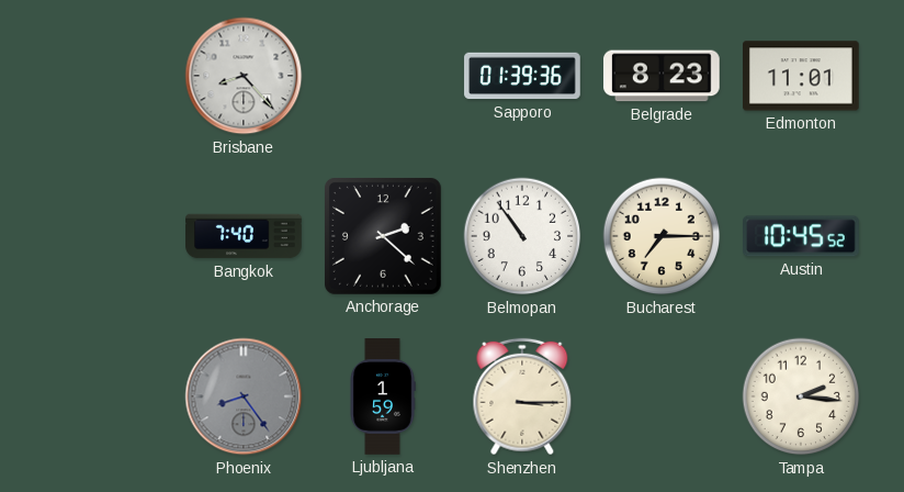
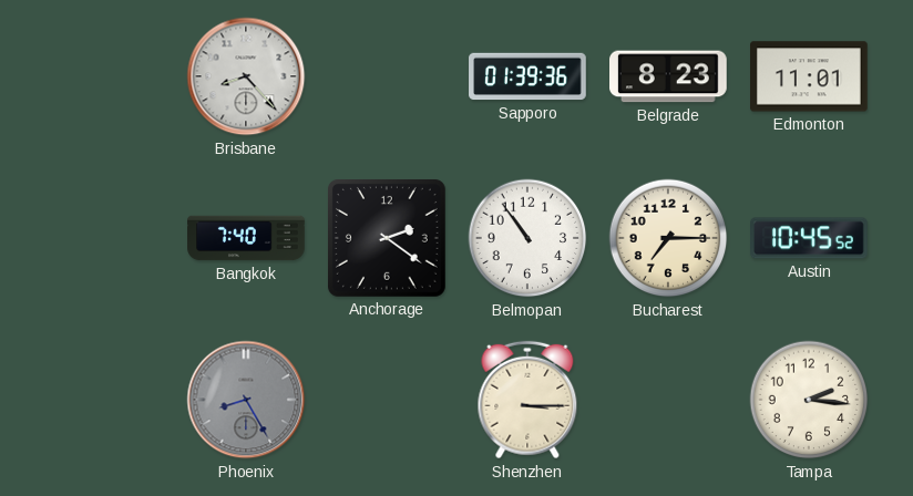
Anchorage: 2:22 -> 2:21
Phoenix: 8:24 -> 8:25
Ljubljana: 1:59 -> none
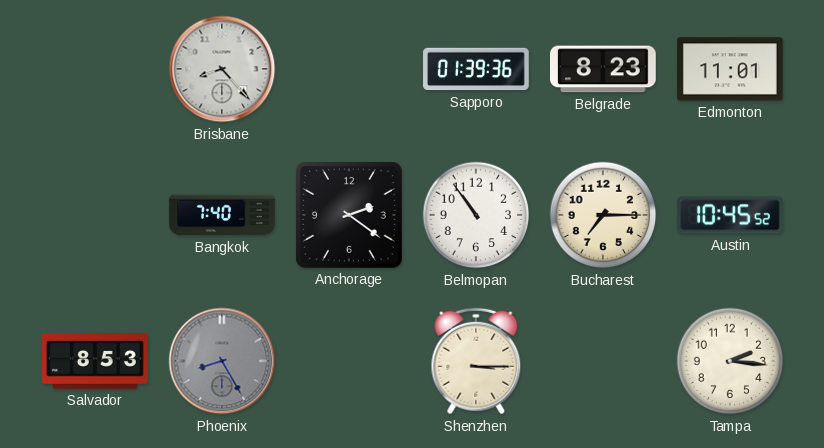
Salvador: none -> 8:53
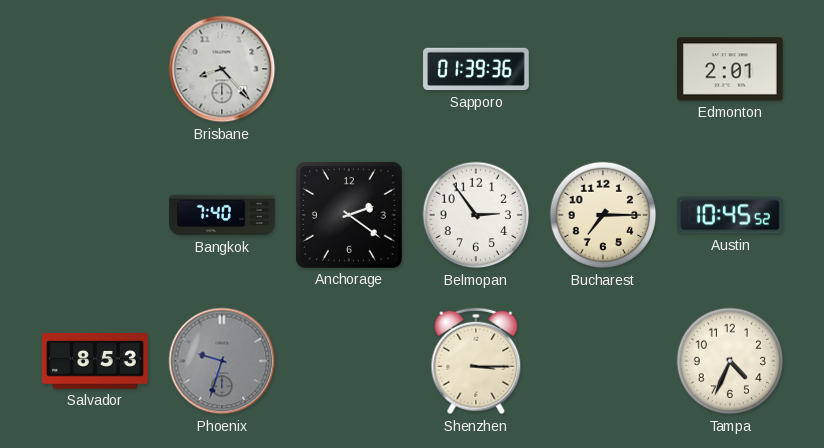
Belgrade: 8:23 -> none
Edmonton: 11:01 -> 2:01
Belmopan: 10:54 -> 2:54
Phoenix: 8:25 -> 9:33
Tampa: 2:16 -> 4:34
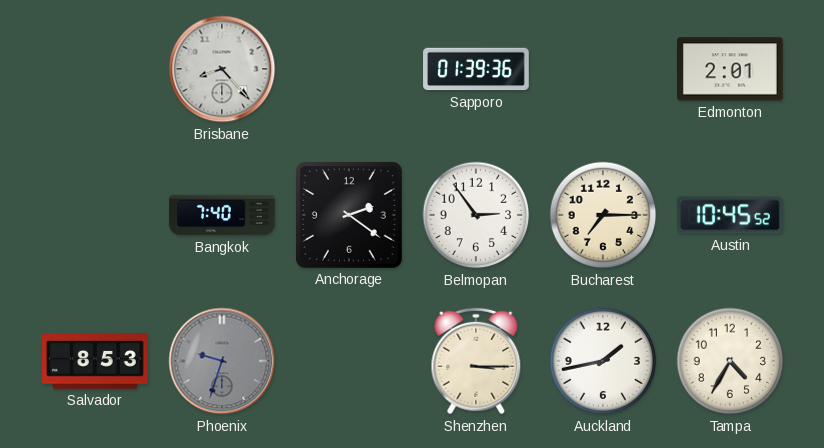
Auckland: none -> 1:43
Tampa: 4:34 -> 4:35
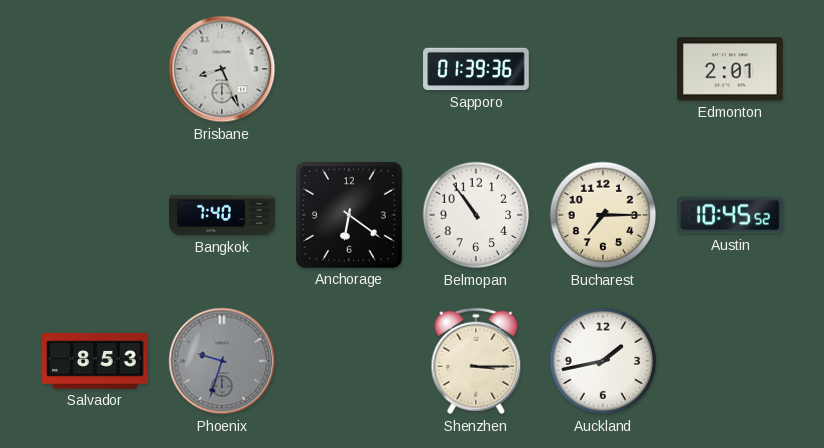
Brisbane: 8:23 -> 8:26
Anchorage: 2:21 -> 6:21
Belmopan: 2:54 -> 10:54
Tampa: 4:35 -> none
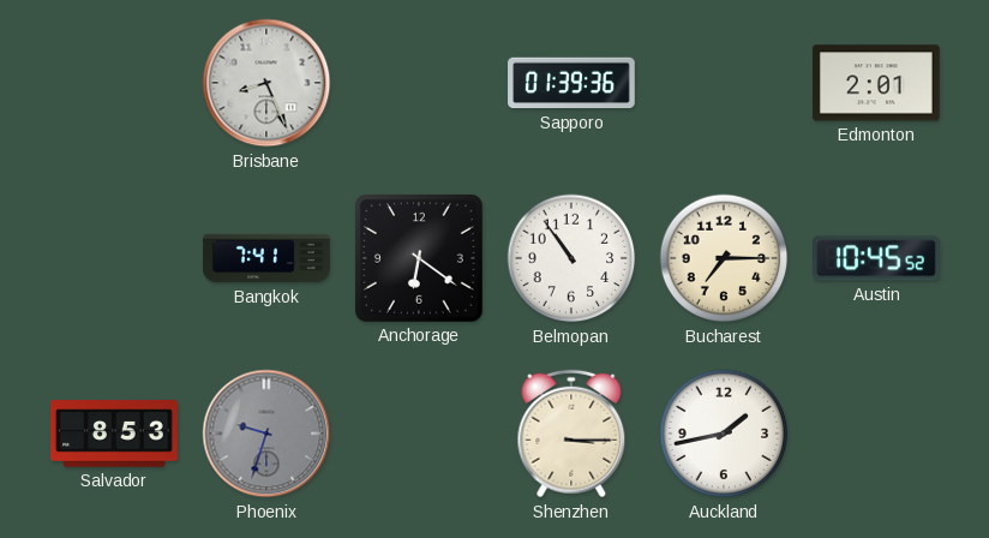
Bangkok: 7:40 -> 7:41
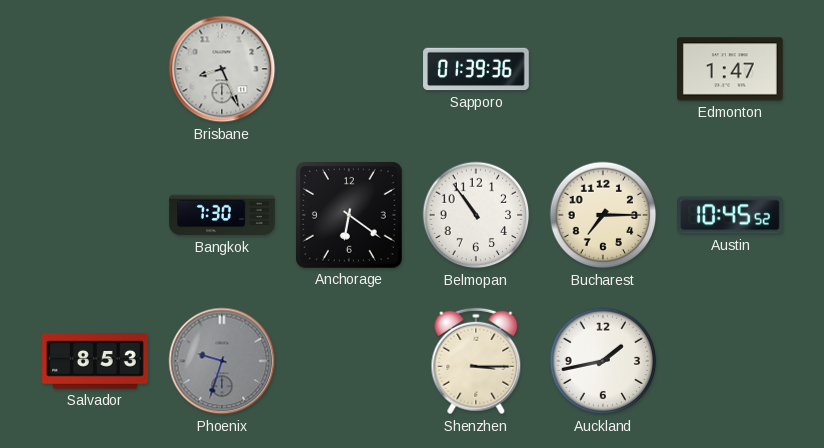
Edmonton: 2:01 -> 1:47
Bangkok: 7:41 -> 7:30
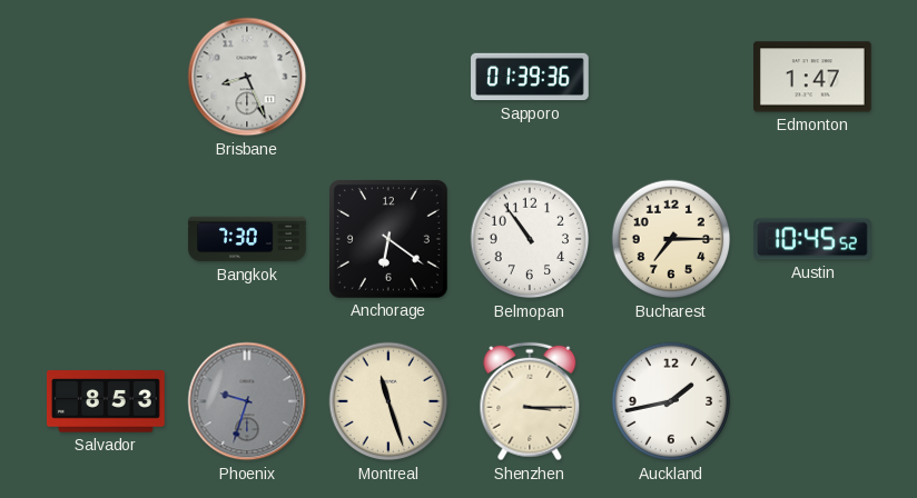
Montreal: none -> 11:27
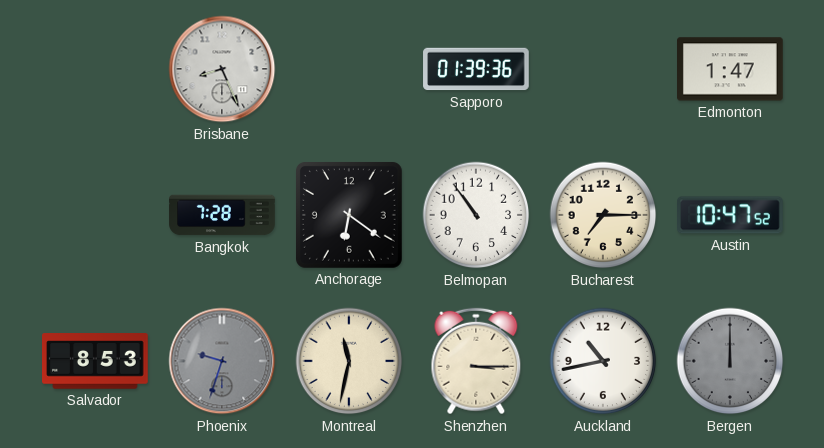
Bangkok: 7:30 -> 7:28
Austin: 10:45 -> 10:47
Montreal: 11:27 -> 11:32
Auckland: 1:43 -> 10:43
Bergen: none -> 12:00
